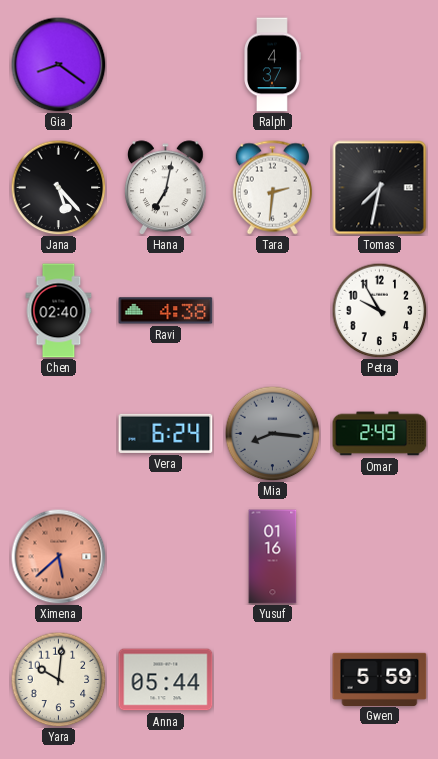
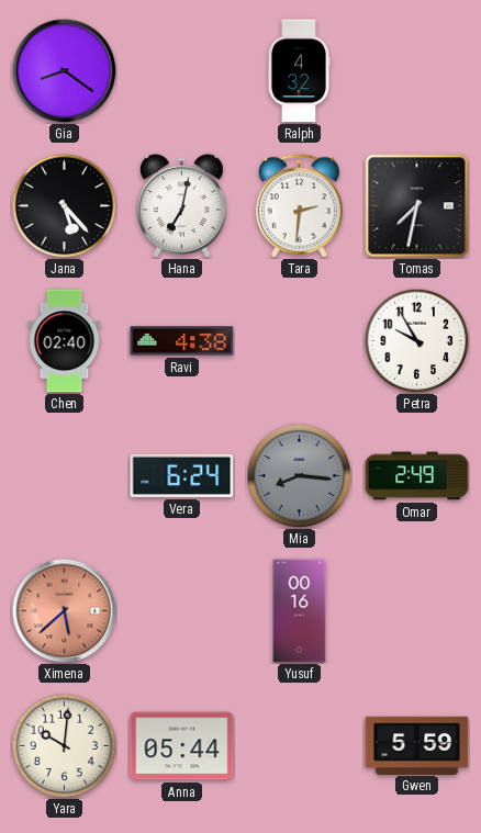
Ralph: 4:37 -> 4:32
Yusuf: 01:16 -> 00:16
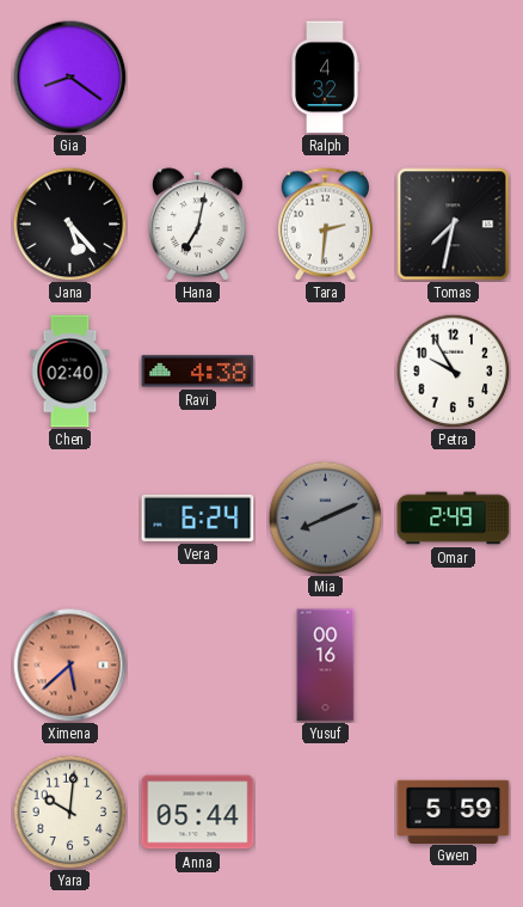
Mia: 8:16 -> 8:11
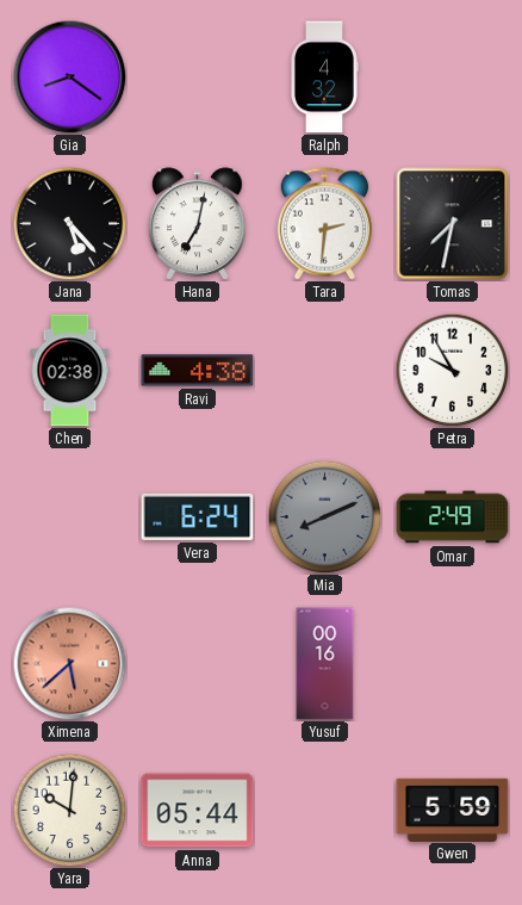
Chen: 02:40 -> 02:38
